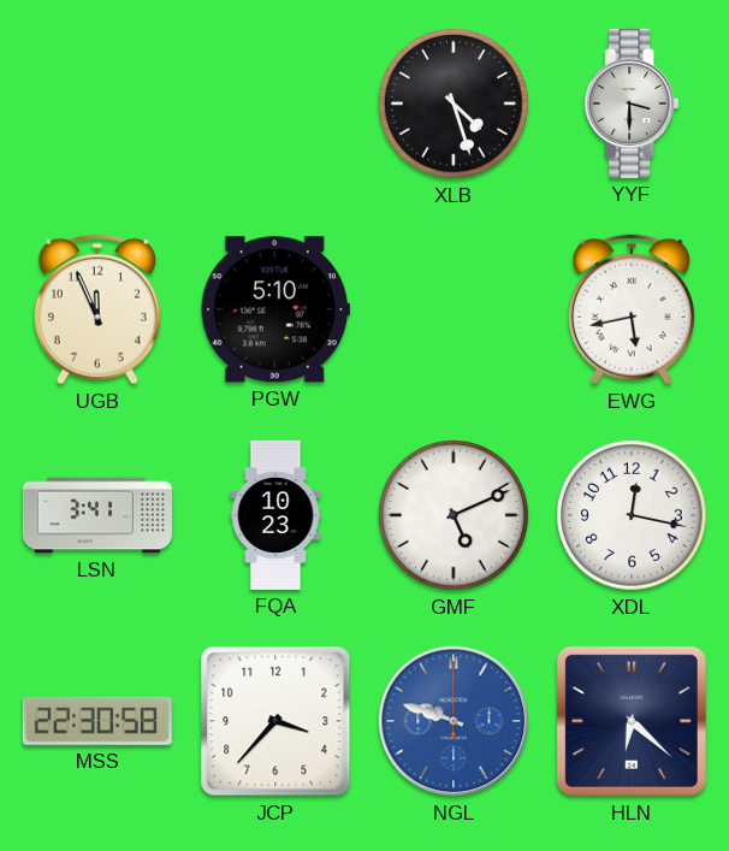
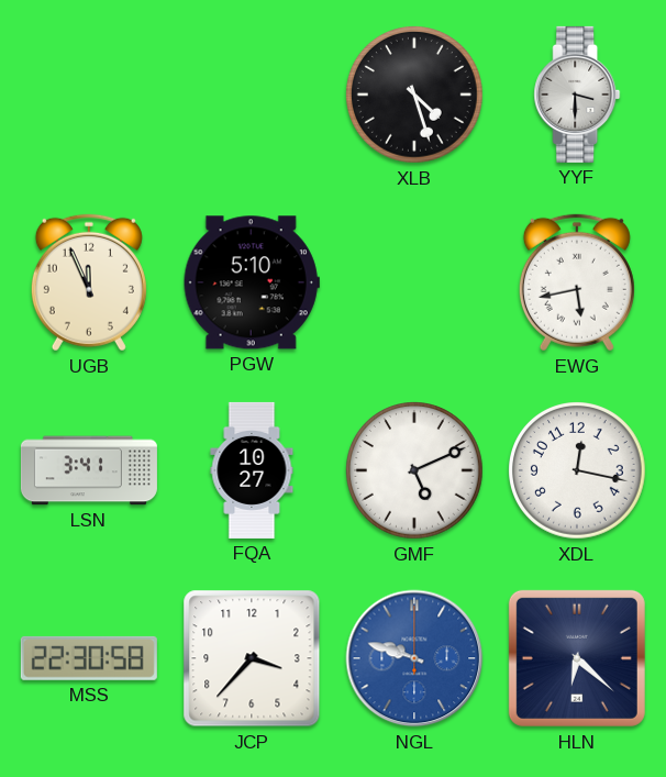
FQA: 10:23 -> 10:27
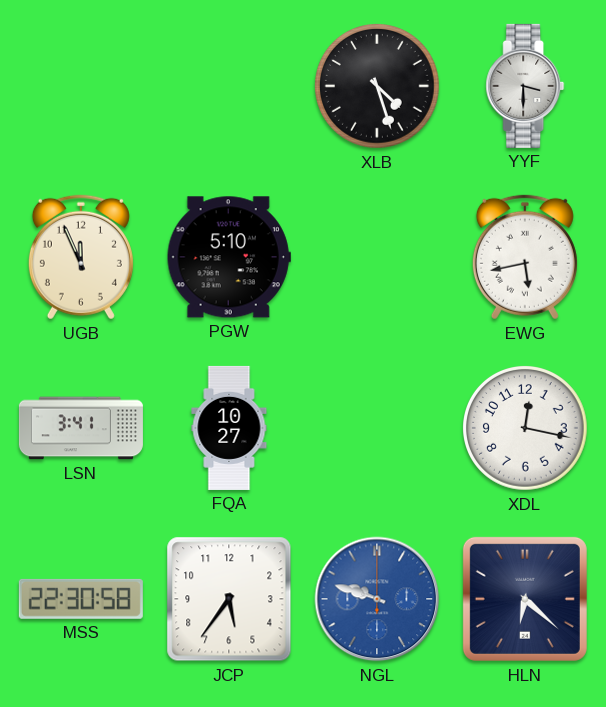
GMF: 5:11 -> none
JCP: 3:37 -> 5:36
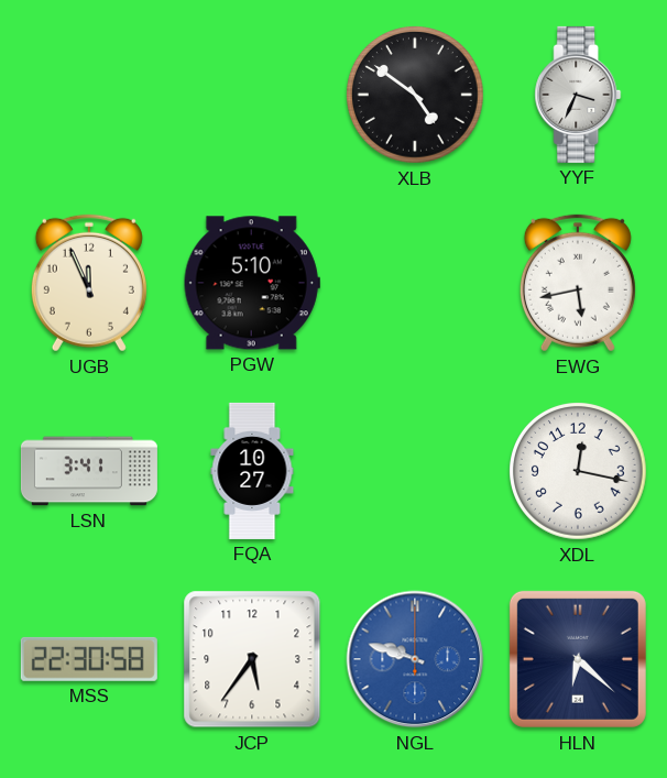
XLB: 4:27 -> 4:51
YYF: 3:30 -> 3:34
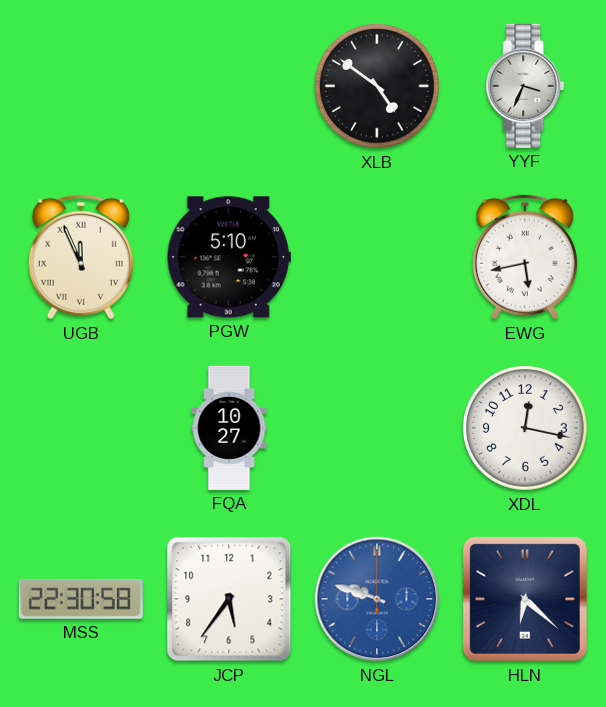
UGB numerals: Arabic -> Roman
LSN: 3:41 -> none
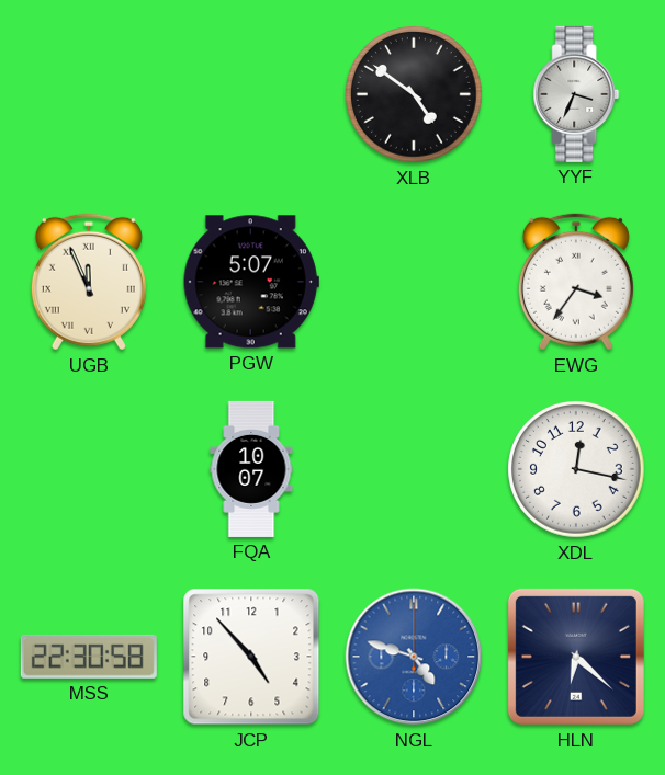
PGW: 5:10 -> 5:07
EWG: 5:43 -> 3:36
FQA: 10:27 -> 10:07
JCP: 5:36 -> 4:53
NGL: 9:48 -> 4:48
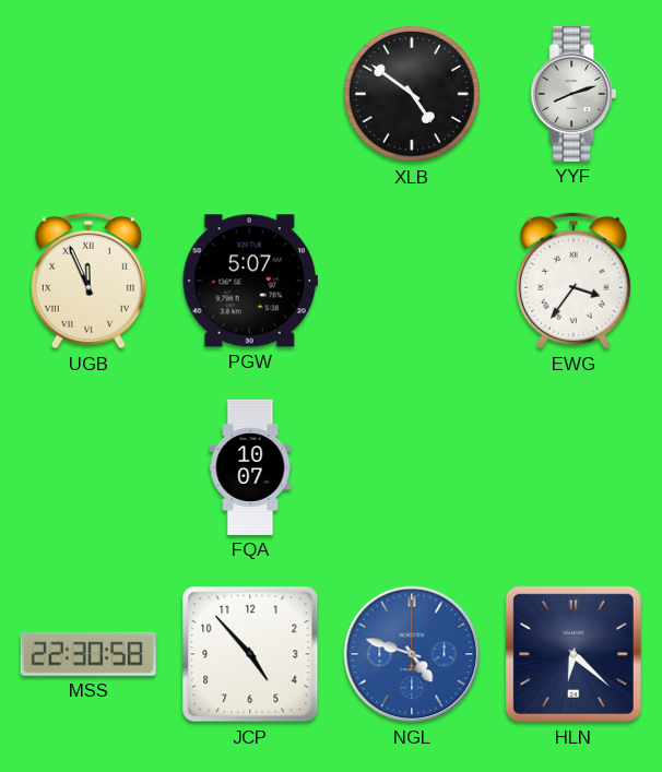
YYF: 3:34 -> 8:12
XDL: 12:17 -> none
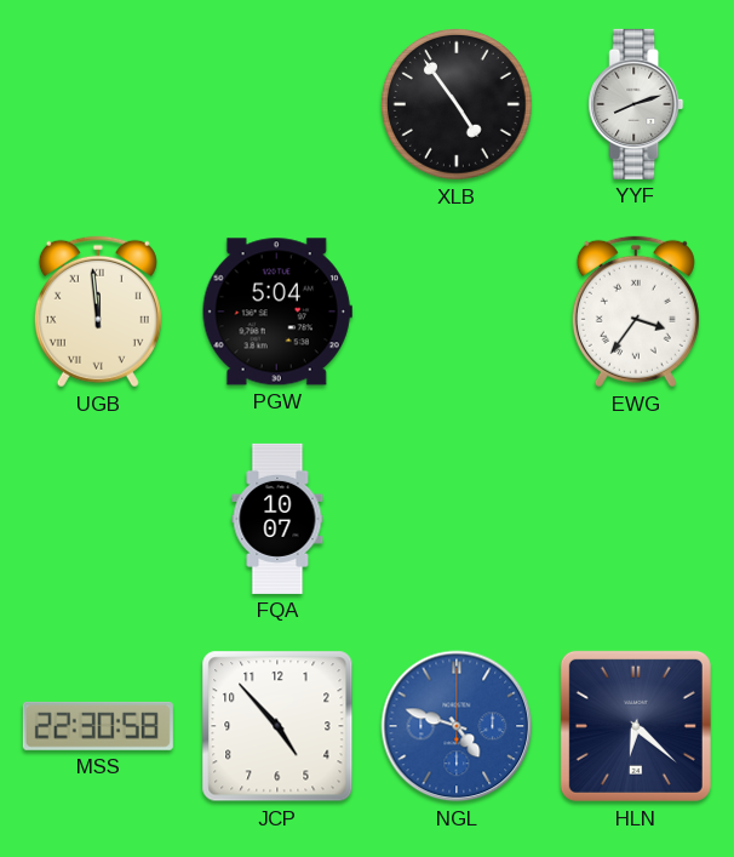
XLB: 4:51 -> 4:54
UGB: 11:56 -> 11:59
PGW: 5:07 -> 5:04
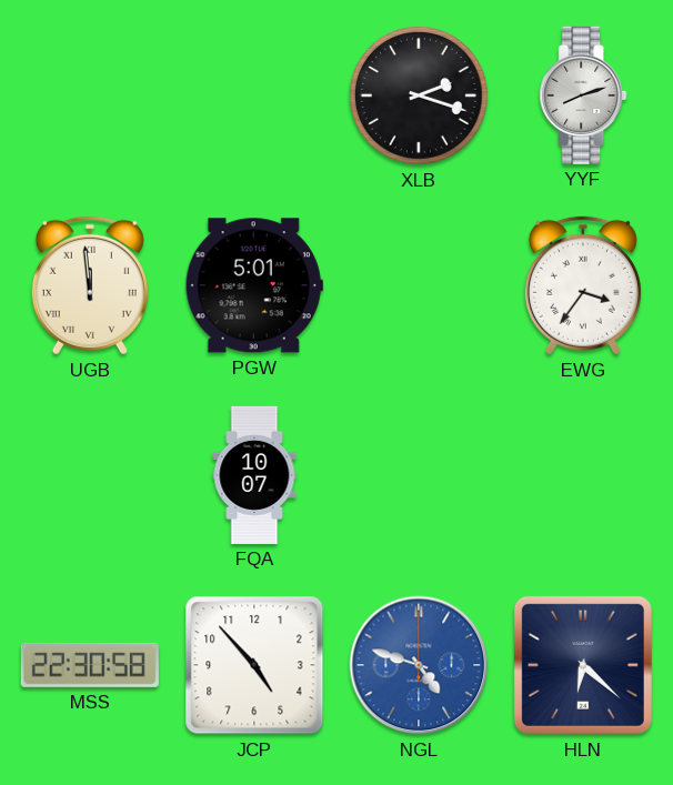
XLB: 4:54 -> 2:18
PGW: 5:04 -> 5:01
